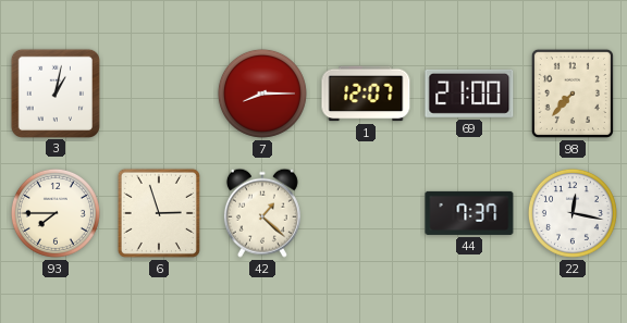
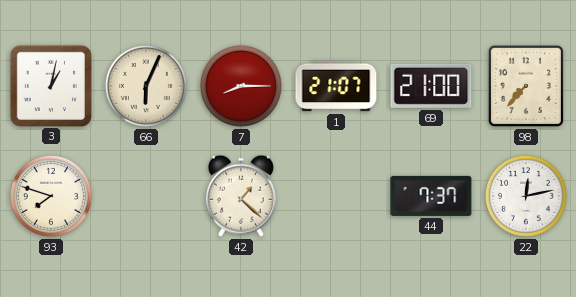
66: none -> 6:04
1: 12:07 -> 21:07
93: 7:45 -> 7:48
6: 2:57 -> none
22: 12:17 -> 12:13
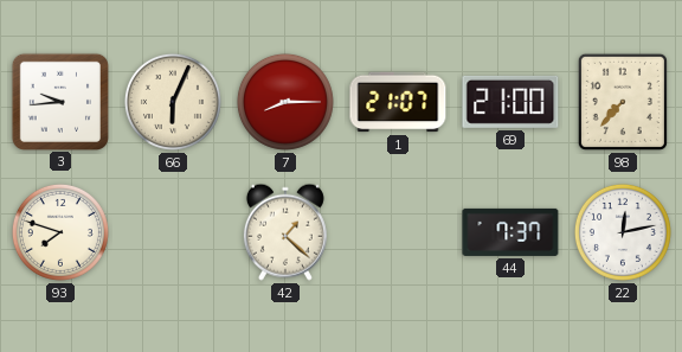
3: 1:02 -> 9:44
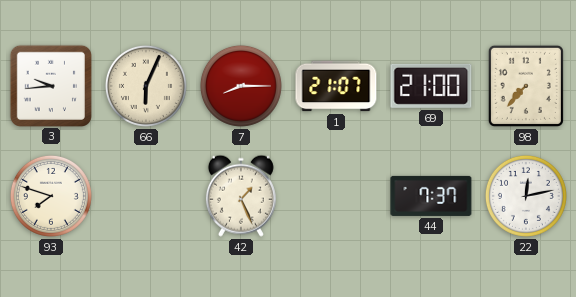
42: 1:22 -> 1:26
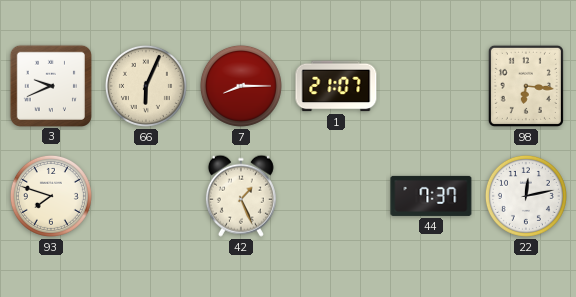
3: 9:44 -> 9:41
69: 21:00 -> none
98: 7:37 -> 6:16
